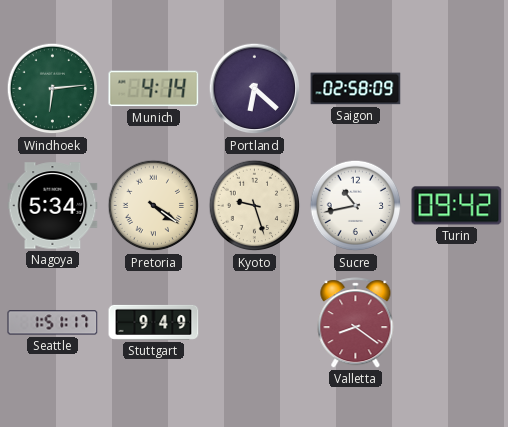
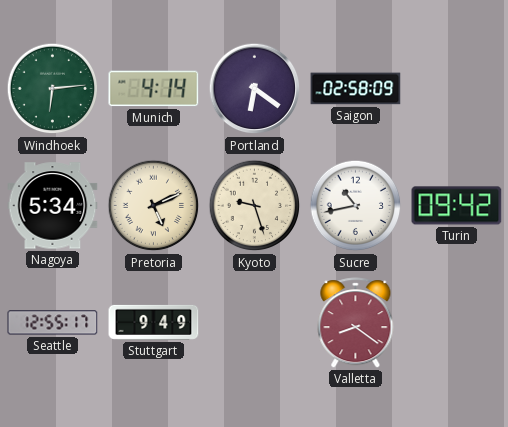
Portland: 6:22 -> 6:21
Pretoria: 4:21 -> 5:11
Seattle: 1:51 -> 12:55
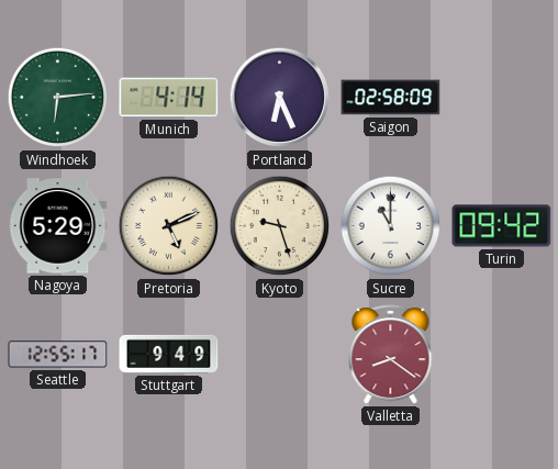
Portland: 6:21 -> 6:26
Nagoya: 5:34 -> 5:29
Sucre: 10:43 -> 11:00
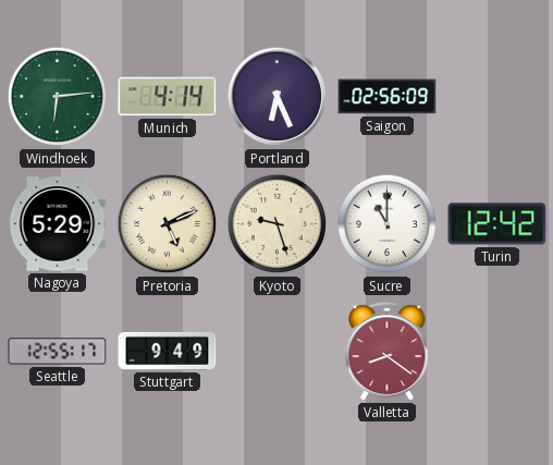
Saigon: 02:58 -> 02:56
Turin: 09:42 -> 12:42
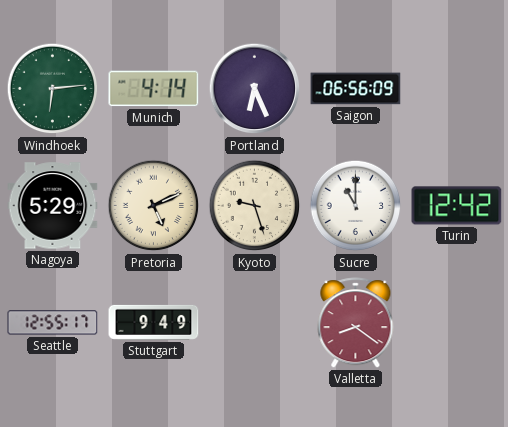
Saigon: 02:56 -> 06:56
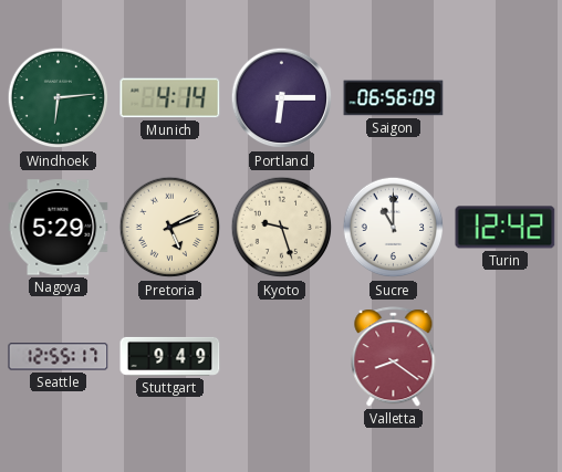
Portland: 6:26 -> 6:15
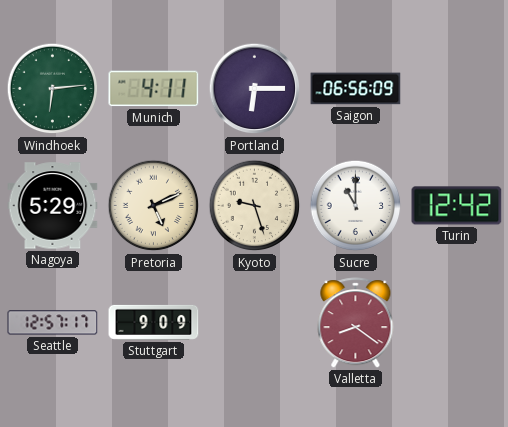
Munich: 4:14 -> 4:11
Seattle: 12:55 -> 12:57
Stuttgart: 9:49 -> 9:09
